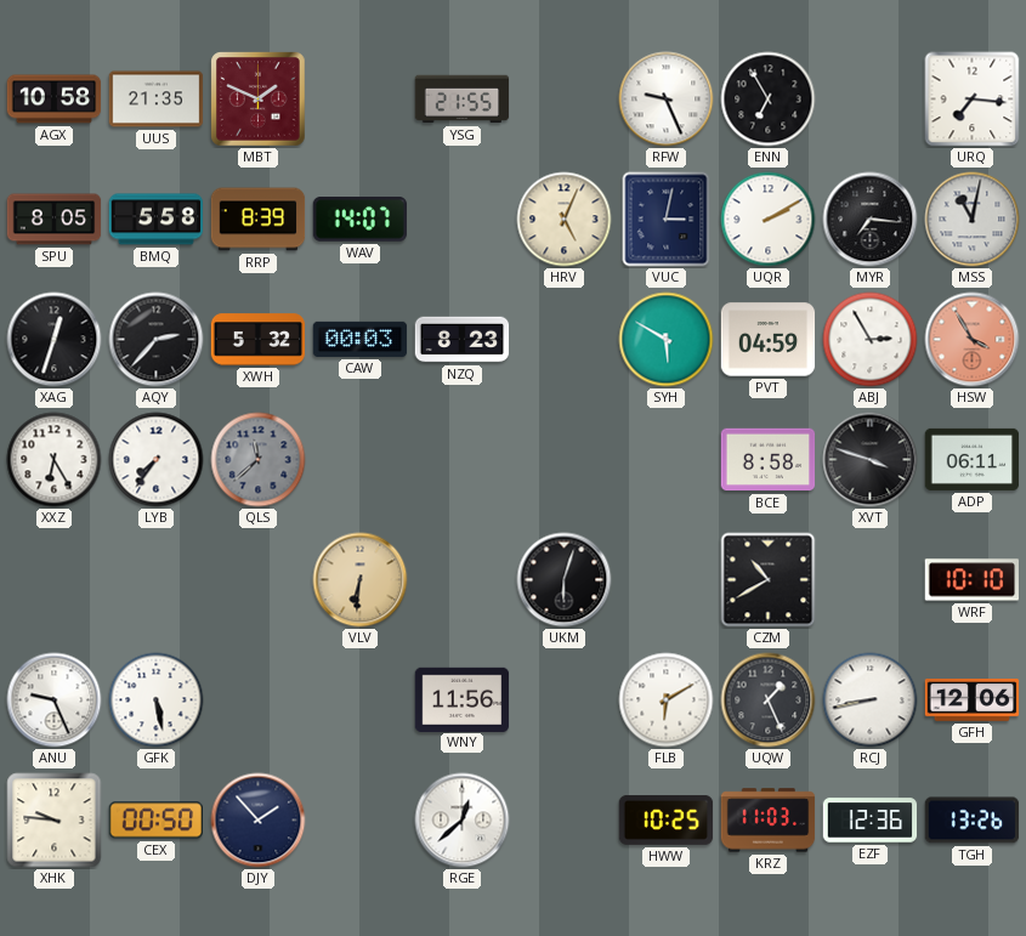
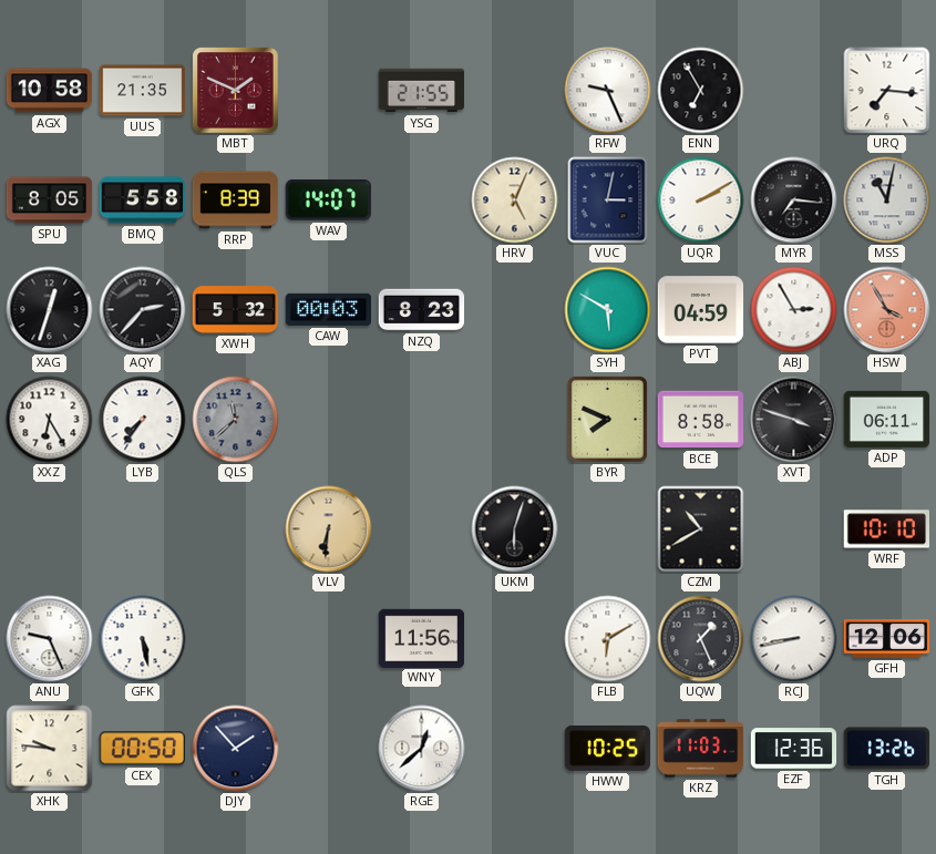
BYR: none -> 7:49
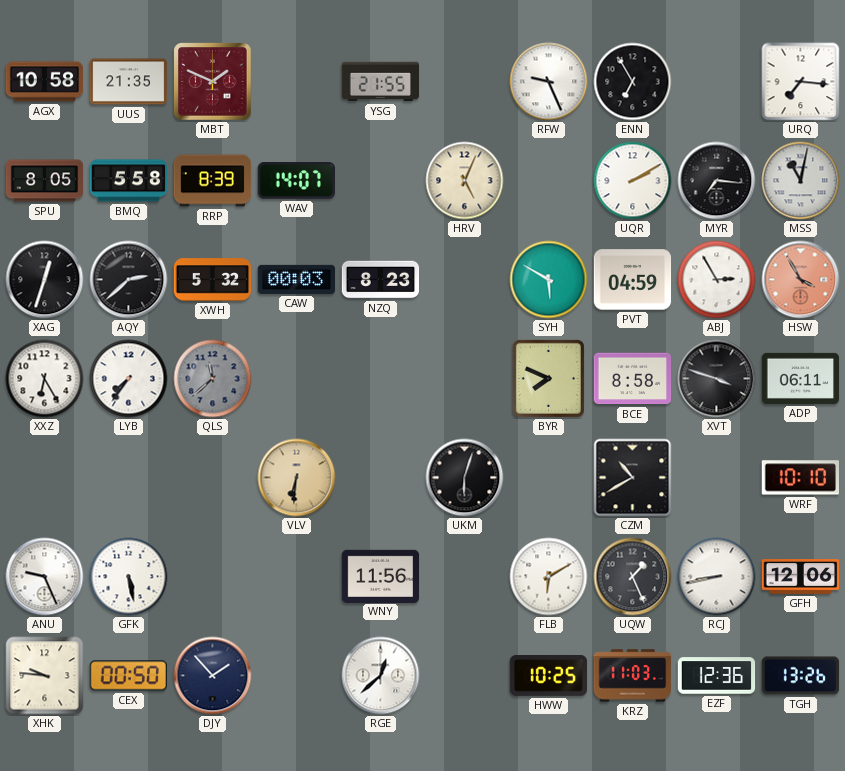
VUC: 3:02 -> none
AQY: 2:37 -> 2:38
